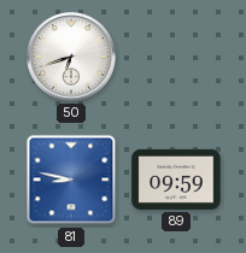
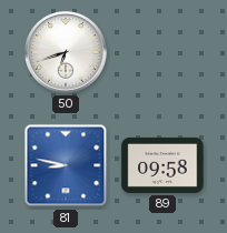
89: 09:59 -> 09:58
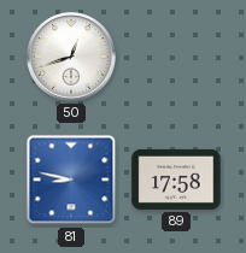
50: 6:42 -> 12:42
89: 09:58 -> 17:58
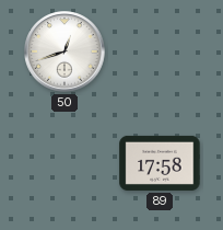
81: 8:47 -> none
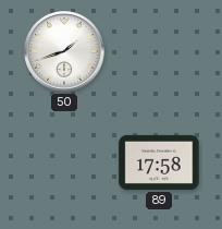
50: 12:42 -> 1:42
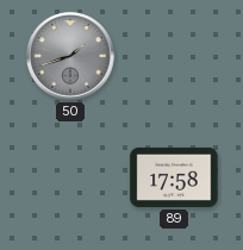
50 dial: white -> grey
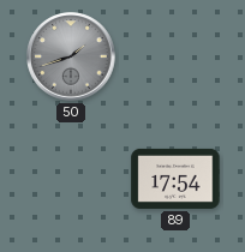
89: 17:58 -> 17:54
